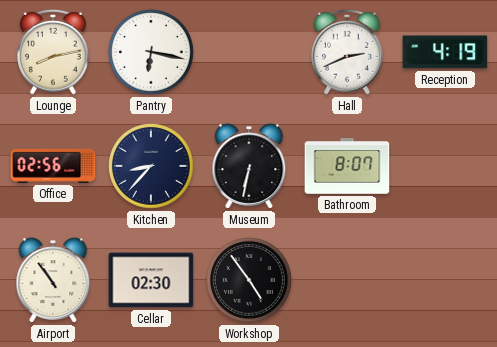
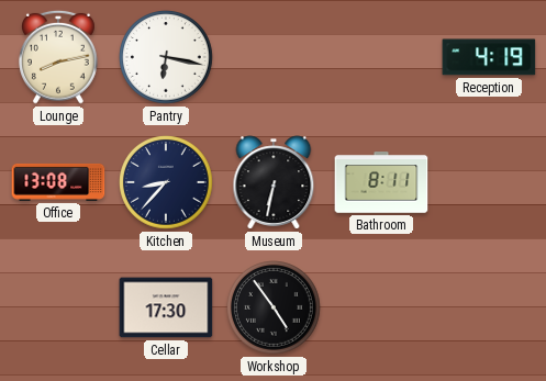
Hall: 2:41 -> none
Office: 02:56 -> 13:08
Bathroom: 8:07 -> 8:11
Airport: 10:54 -> none
Cellar: 02:30 -> 17:30
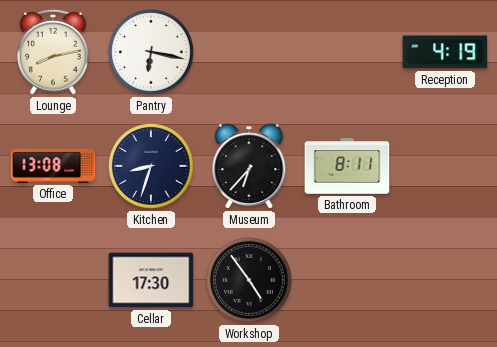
Kitchen: 8:37 -> 8:33
Museum: 6:32 -> 6:37
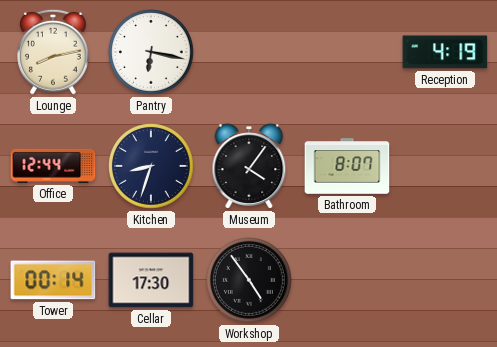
Office: 13:08 -> 12:44
Museum: 6:37 -> 4:06
Bathroom: 8:11 -> 8:07
Tower: none -> 00:14
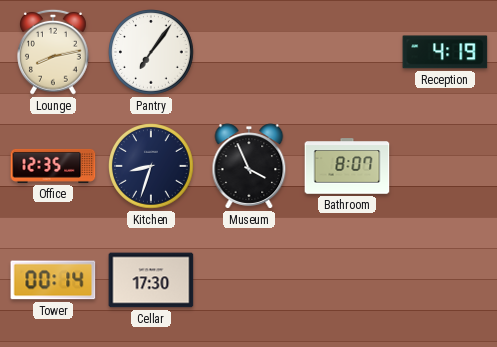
Pantry: 6:17 -> 7:06
Office: 12:44 -> 12:35
Museum: 4:06 -> 3:56
Workshop: 4:54 -> none
